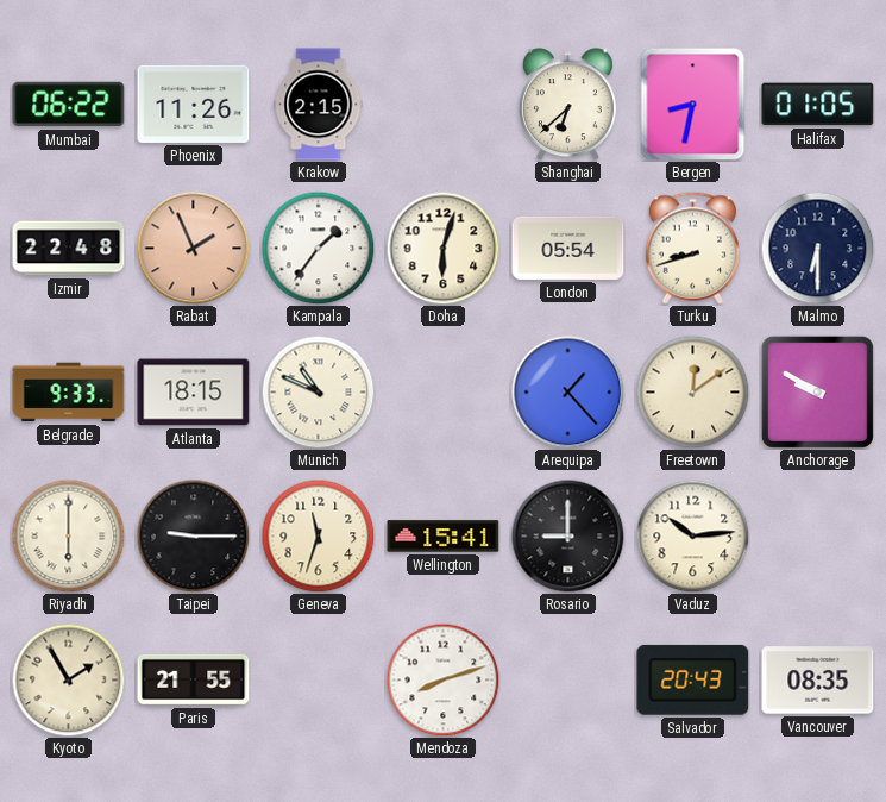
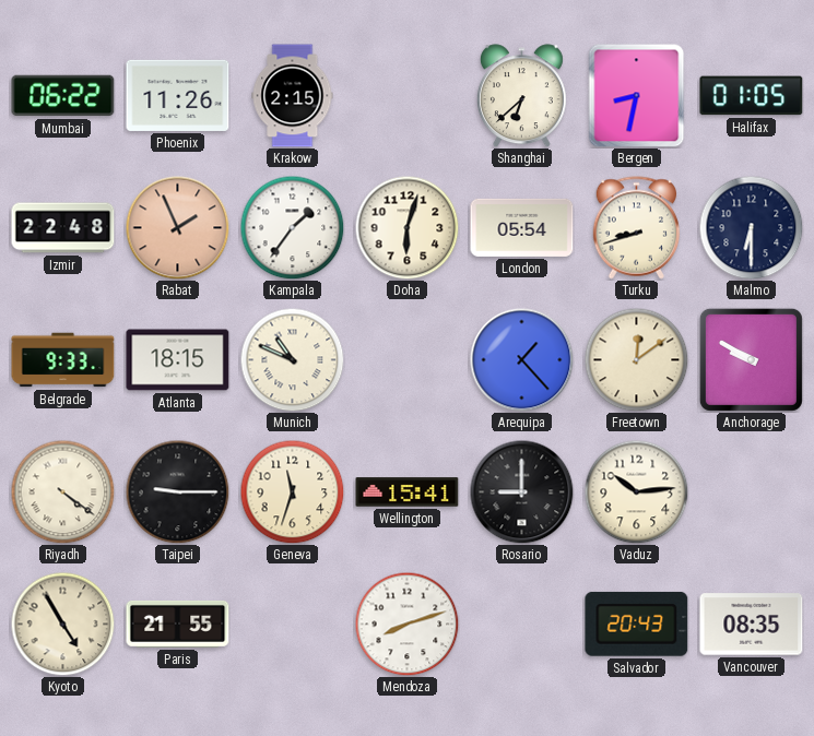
Riyadh: 6:00 -> 4:21
Kyoto: 1:55 -> 4:55
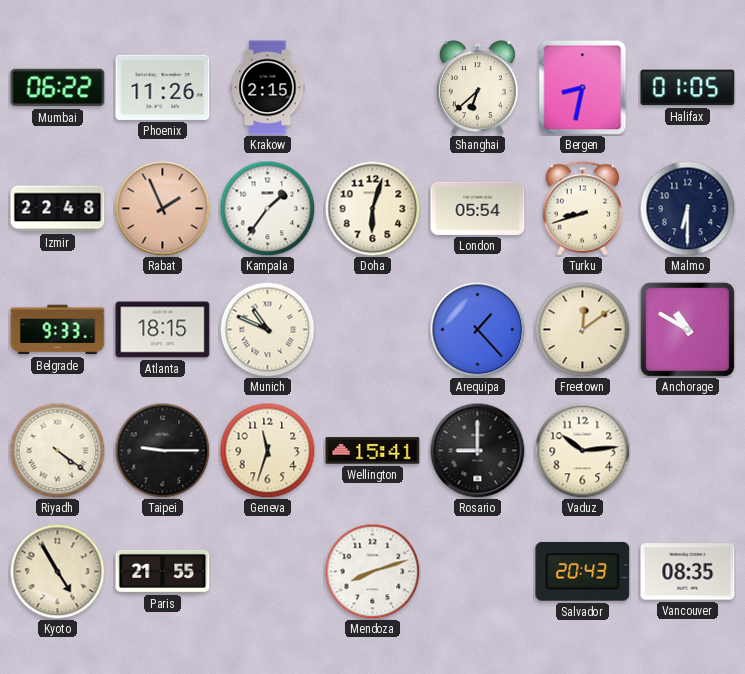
Anchorage: 9:50 -> 10:50
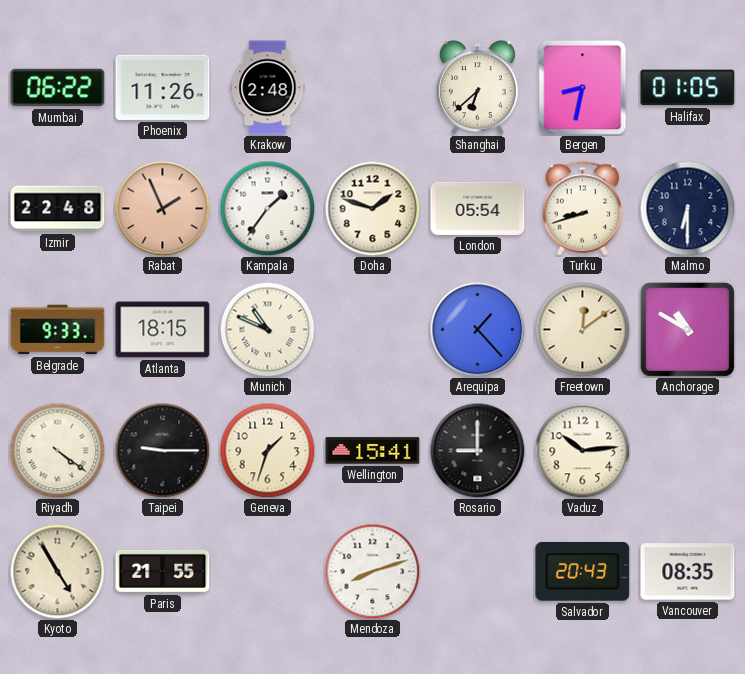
Krakow: 2:15 -> 2:48
Doha: 6:03 -> 1:48
Geneva: 11:33 -> 1:33
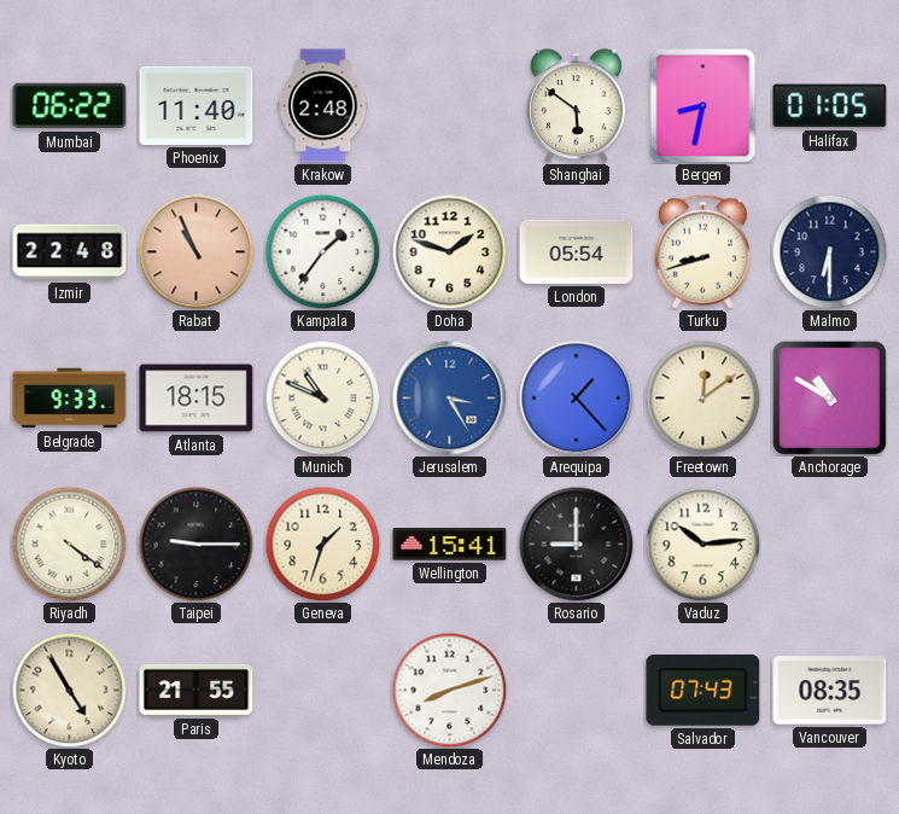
Phoenix: 11:26 -> 11:40
Shanghai: 6:38 -> 5:51
Rabat: 1:56 -> 10:56
Jerusalem: none -> 3:25
Salvador: 20:43 -> 07:43
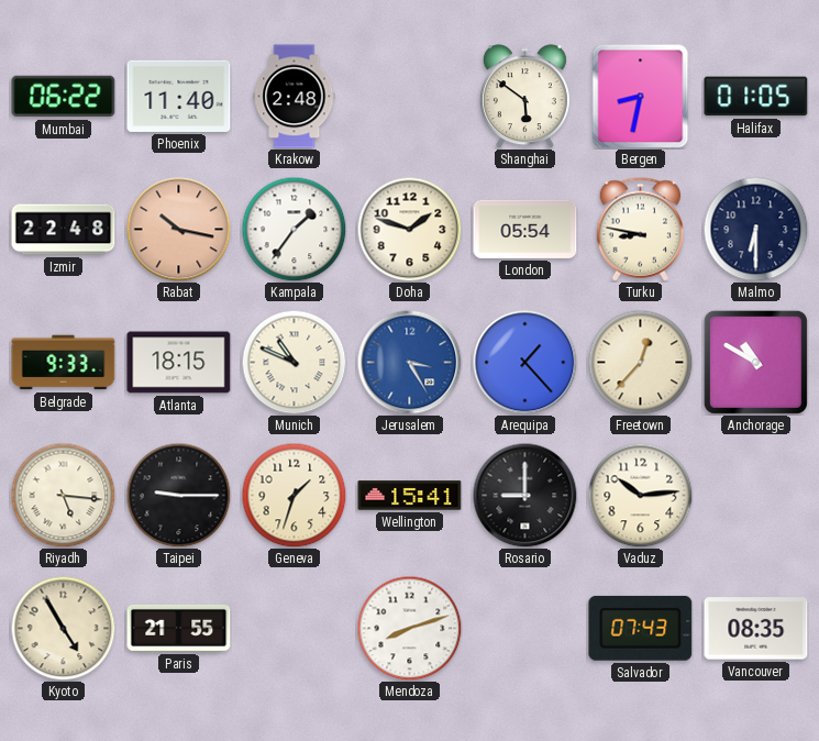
Rabat: 10:56 -> 10:17
Turku: 8:42 -> 8:47
Freetown: 12:09 -> 12:37
Riyadh: 4:21 -> 5:16
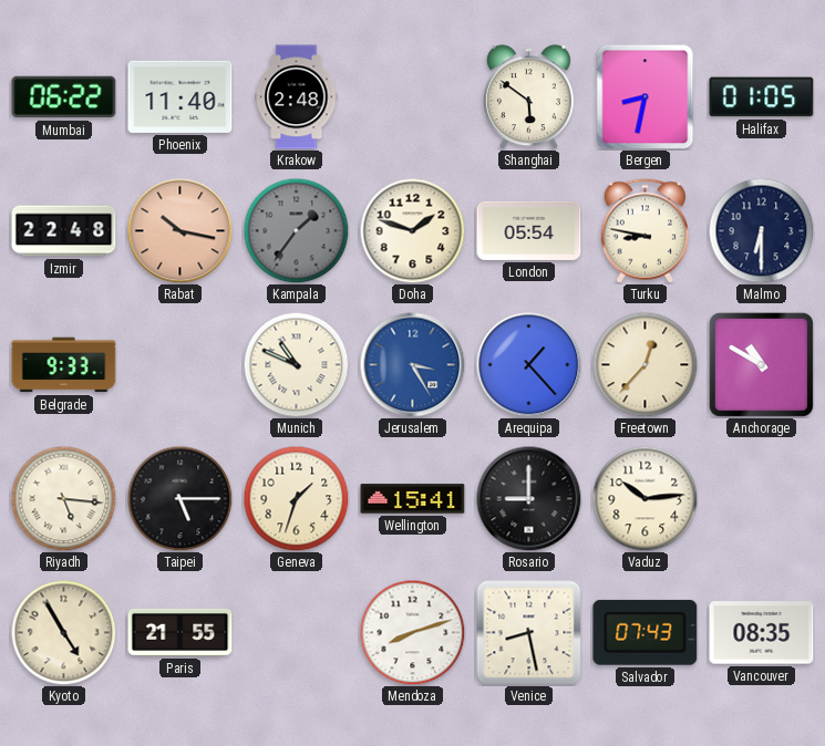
Kampala dial: white -> grey
Atlanta: 18:15 -> none
Taipei: 9:15 -> 5:15
Venice: none -> 8:28
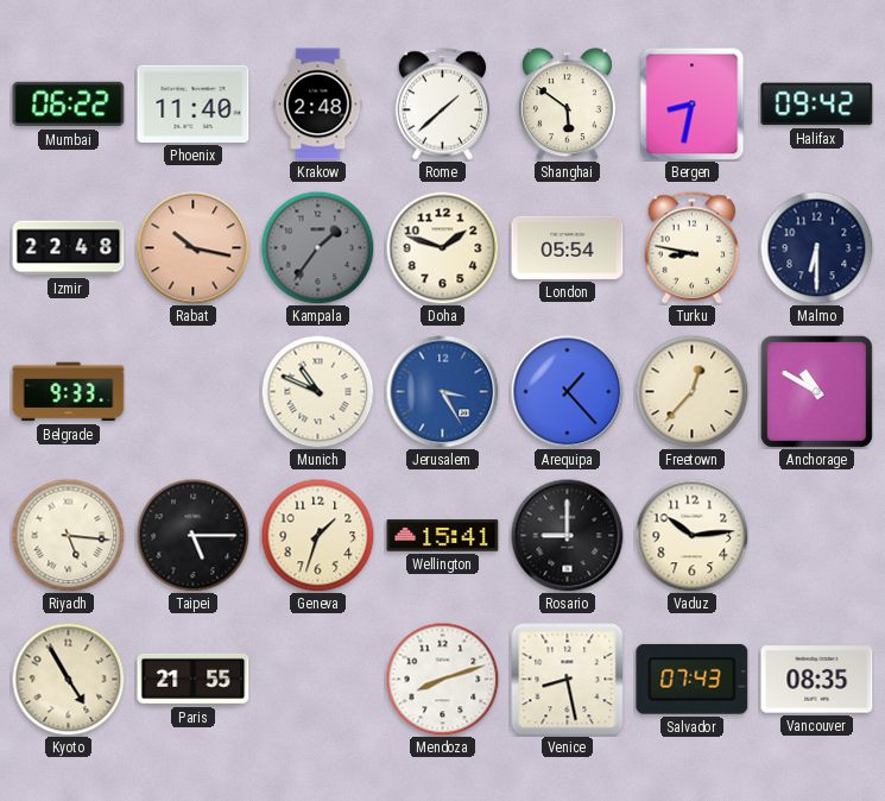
Rome: none -> 1:38
Halifax: 01:05 -> 09:42
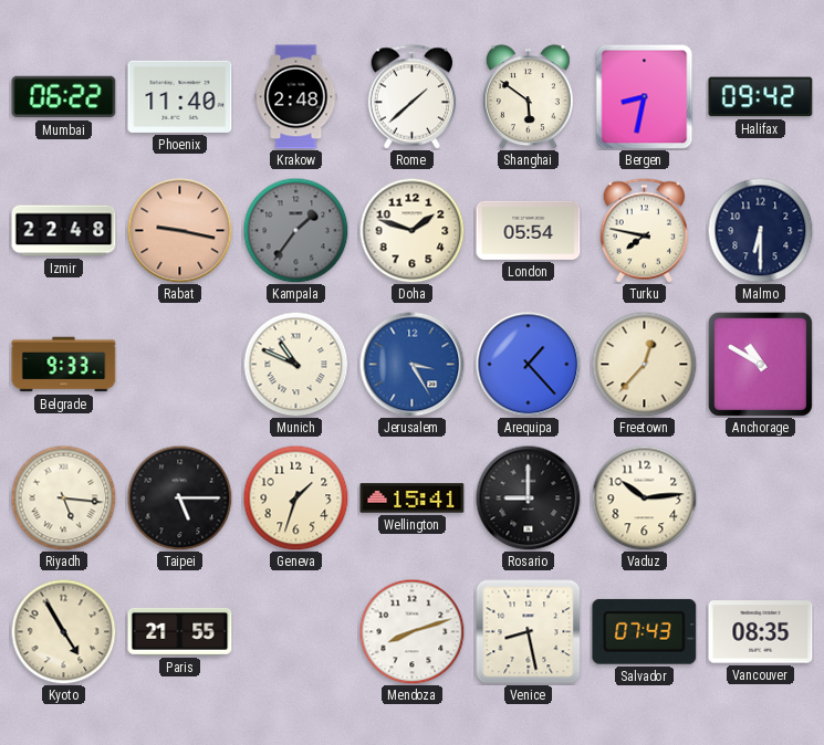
Rabat: 10:17 -> 9:17
Turku: 8:47 -> 7:47
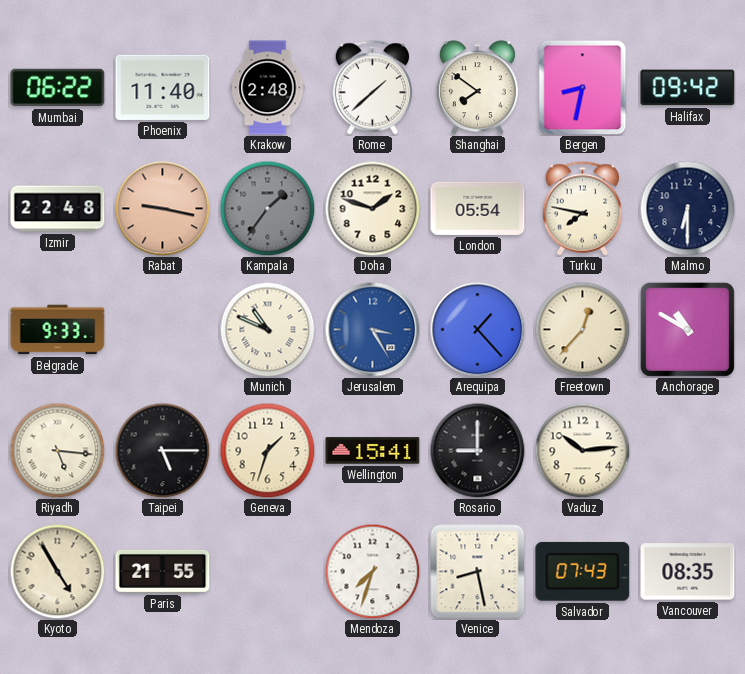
Shanghai: 5:51 -> 7:51
Mendoza: 8:12 -> 7:33
